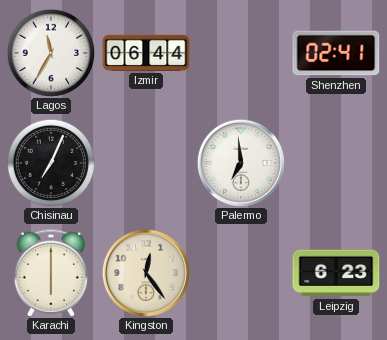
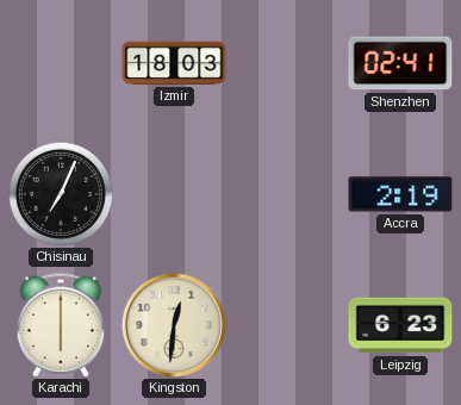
Lagos: 11:35 -> none
Izmir: 06:44 -> 18:03
Palermo: 6:59 -> none
Accra: none -> 2:19
Kingston: 12:24 -> 12:31
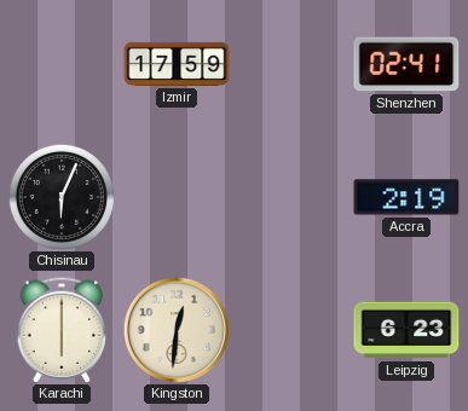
Izmir: 18:03 -> 17:59
Chisinau: 7:04 -> 6:04
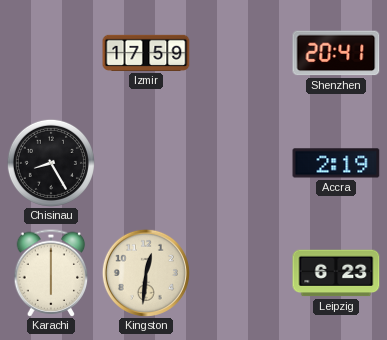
Shenzhen: 02:41 -> 20:41
Chisinau: 6:04 -> 8:25
